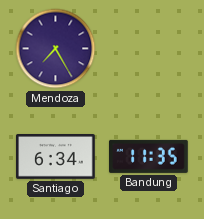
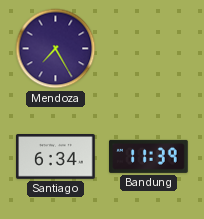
Bandung: 11:35 -> 11:39
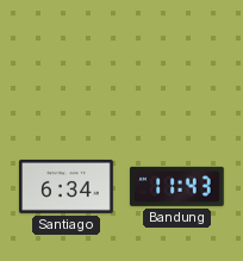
Mendoza: 7:25 -> none
Bandung: 11:39 -> 11:43
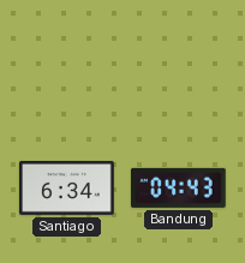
Bandung: 11:43 -> 04:43
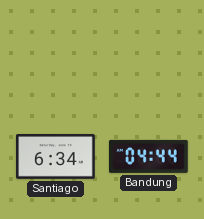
Bandung: 04:43 -> 04:44
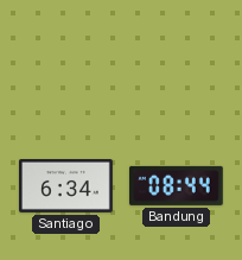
Bandung: 04:44 -> 08:44
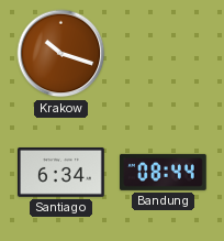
Krakow: none -> 10:18
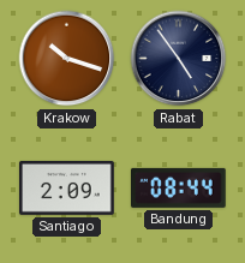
Rabat: none -> 4:54
Santiago: 6:34 -> 2:09
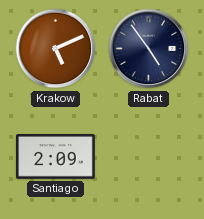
Krakow: 10:18 -> 5:11
Bandung: 08:44 -> none
